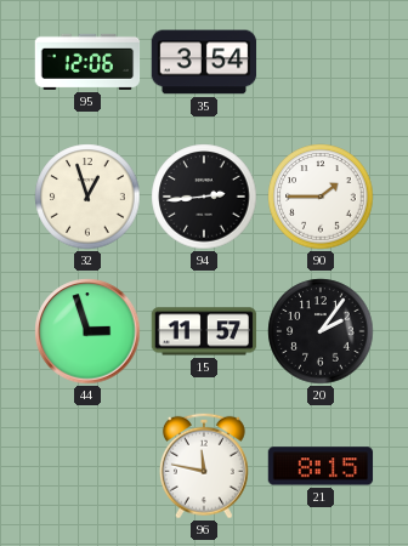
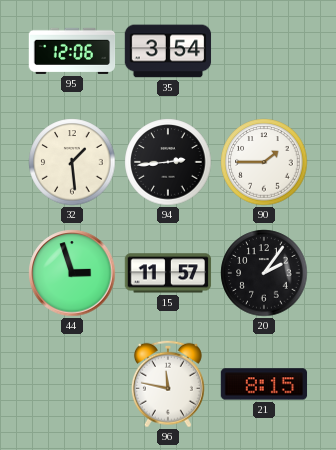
32: 12:57 -> 1:29
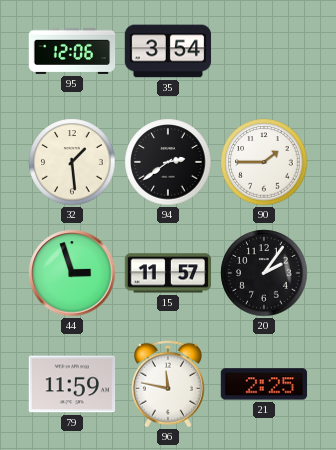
94: 2:44 -> 2:39
79: none -> 11:59
21: 8:15 -> 2:25
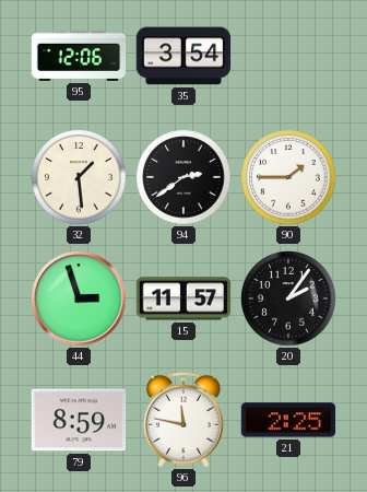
79: 11:59 -> 8:59
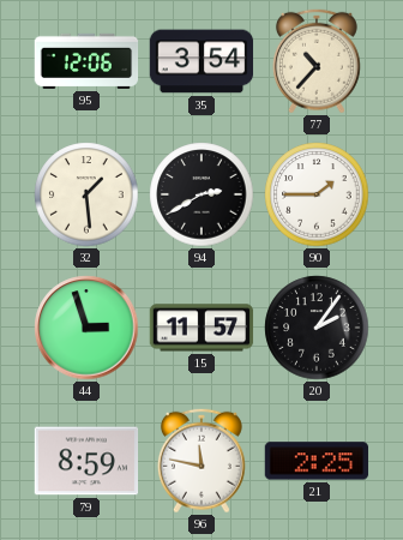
77: none -> 10:37
94: 2:39 -> 2:40
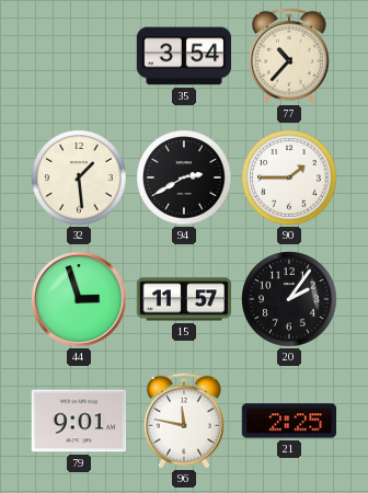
95: 12:06 -> none
79: 8:59 -> 9:01
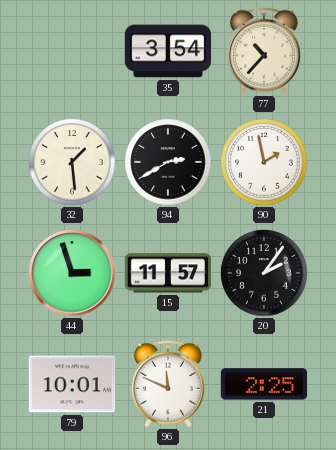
90: 1:45 -> 1:58
79: 9:01 -> 10:01
96: 11:47 -> 11:49
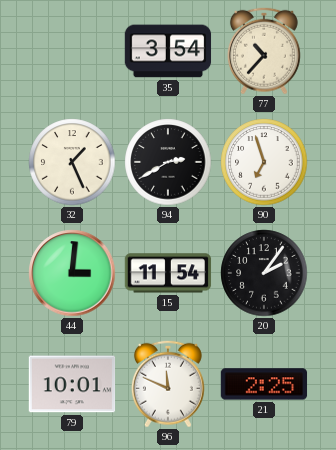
32: 1:29 -> 1:26
90: 1:58 -> 6:57
44: 2:57 -> 3:01
15: 11:57 -> 11:54
